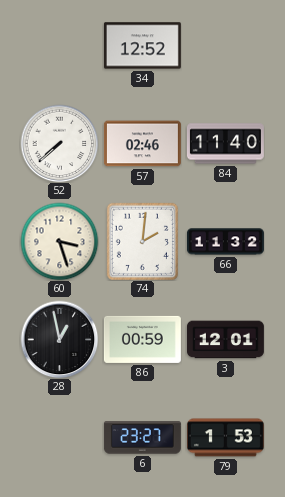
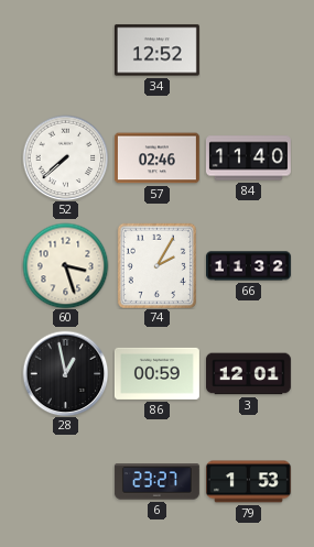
74: 2:01 -> 2:05
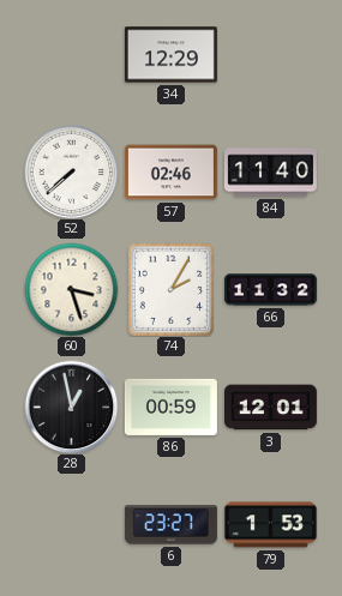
34: 12:52 -> 12:29
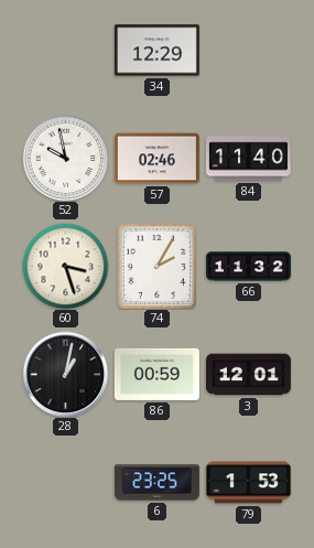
52: 7:38 -> 9:58
28: 12:58 -> 1:02
6: 23:27 -> 23:25
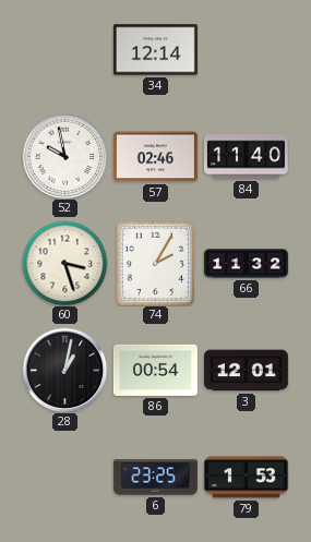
34: 12:29 -> 12:14
86: 00:59 -> 00:54
